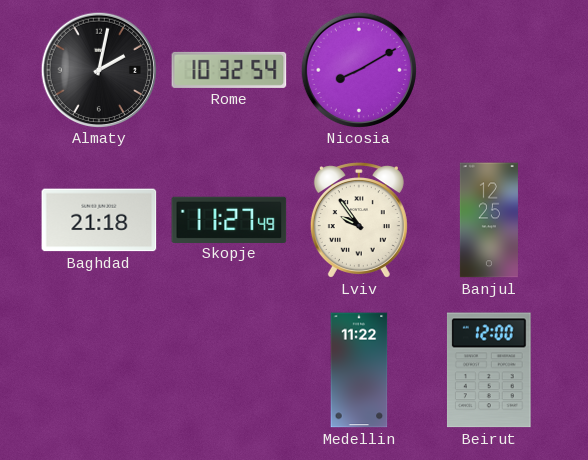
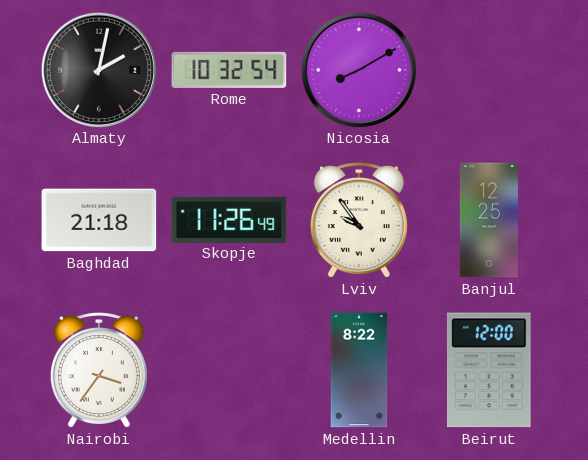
Skopje: 11:27 -> 11:26
Nairobi: none -> 3:36
Medellin: 11:22 -> 8:22
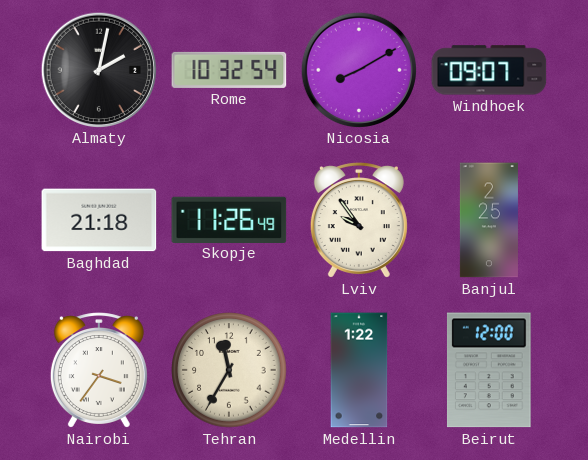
Windhoek: none -> 09:07
Banjul: 12:25 -> 2:25
Tehran: none -> 11:35
Medellin: 8:22 -> 1:22
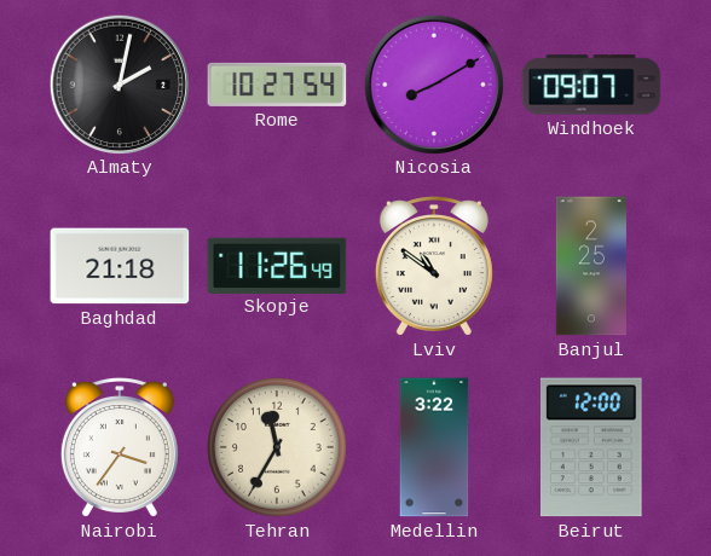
Rome: 10:32 -> 10:27
Lviv: 9:54 -> 10:51
Medellin: 1:22 -> 3:22
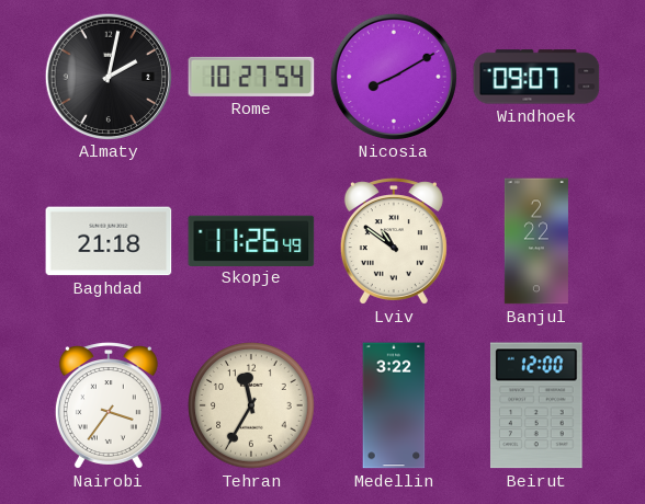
Banjul: 2:25 -> 2:22
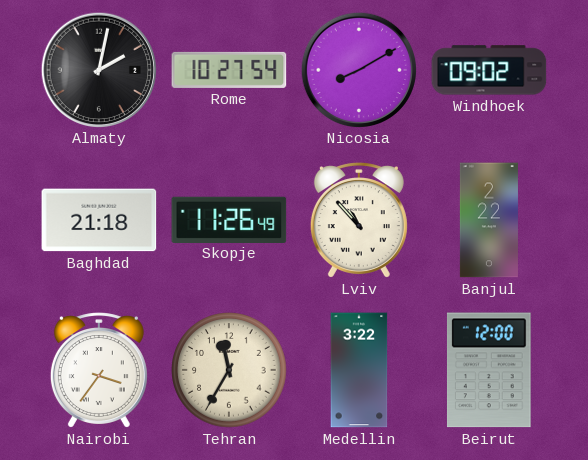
Windhoek: 09:07 -> 09:02
Lviv: 10:51 -> 10:53
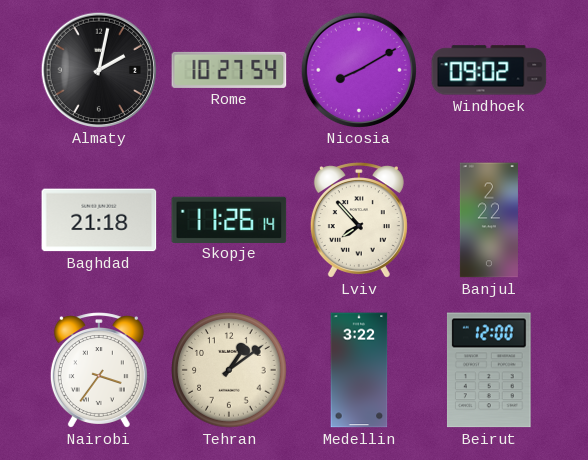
Skopje: 11:26:49 -> 11:26:14
Lviv: 10:53 -> 7:53
Tehran: 11:35 -> 1:09
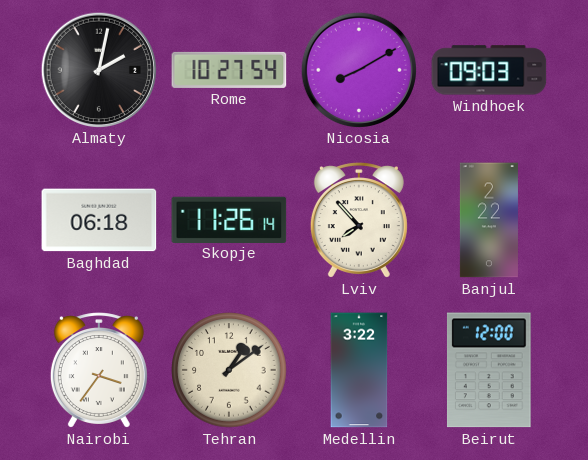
Windhoek: 09:02 -> 09:03
Baghdad: 21:18 -> 06:18
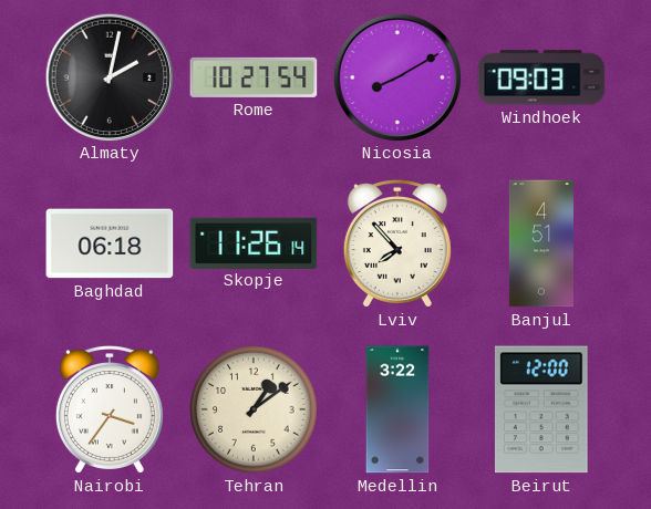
Banjul: 2:22 -> 4:51
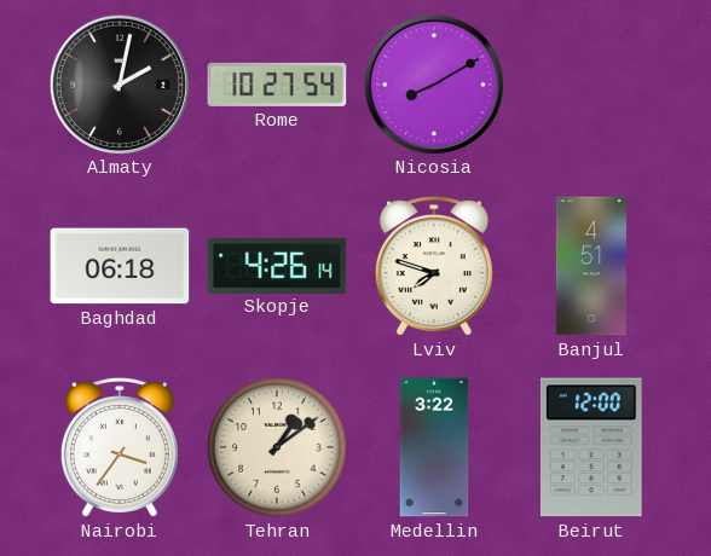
Windhoek: 09:03 -> none
Skopje: 11:26 -> 4:26
Lviv: 7:53 -> 7:48
